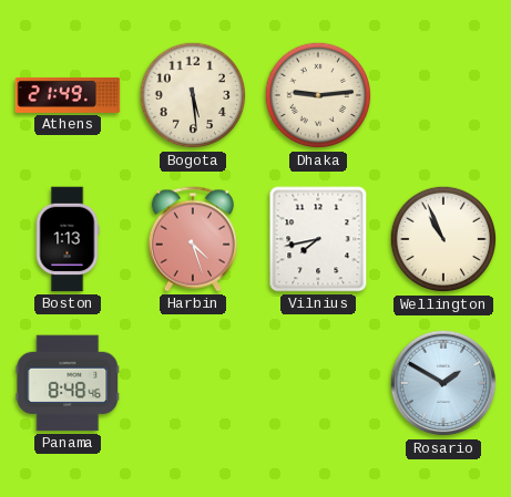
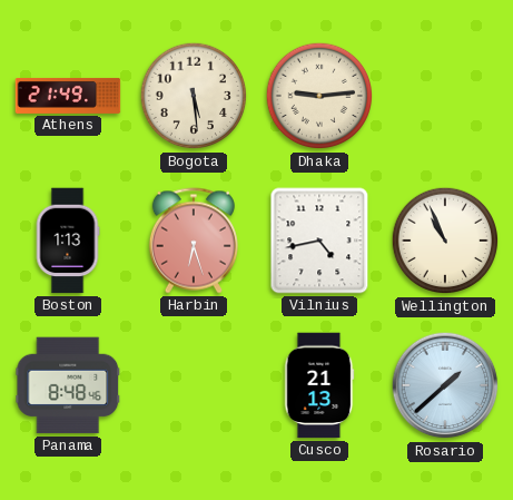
Harbin: 4:27 -> 6:27
Vilnius: 7:43 -> 4:43
Cusco: none -> 21:13
Rosario: 1:50 -> 1:38
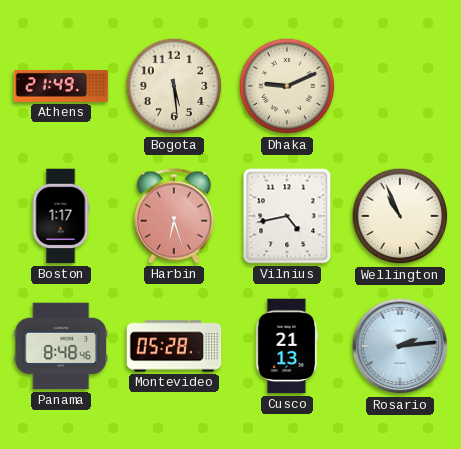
Dhaka: 9:14 -> 9:11
Boston: 1:13 -> 1:17
Montevideo: none -> 05:28
Rosario: 1:38 -> 2:14
